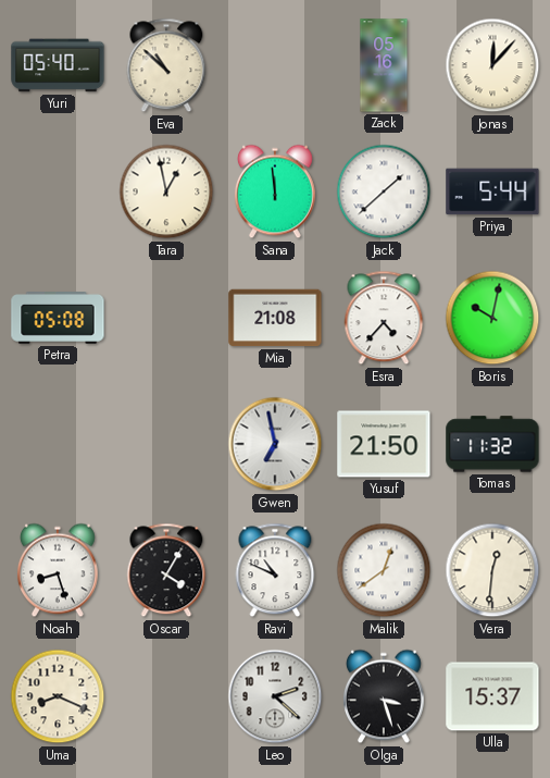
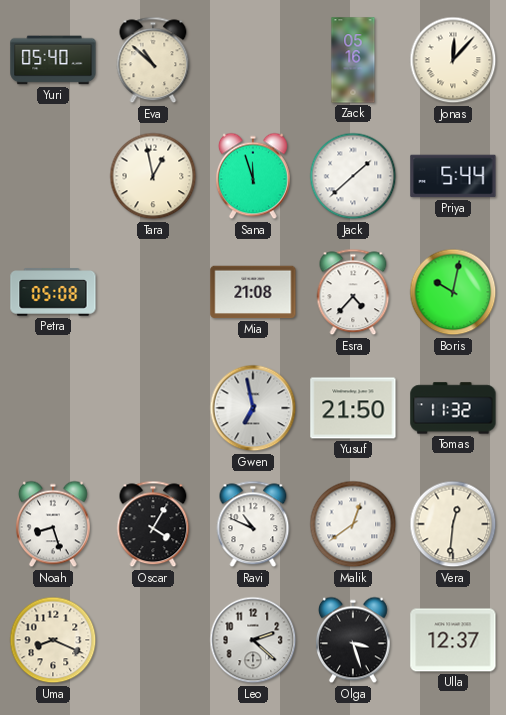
Sana: 11:59 -> 11:57
Ulla: 15:37 -> 12:37
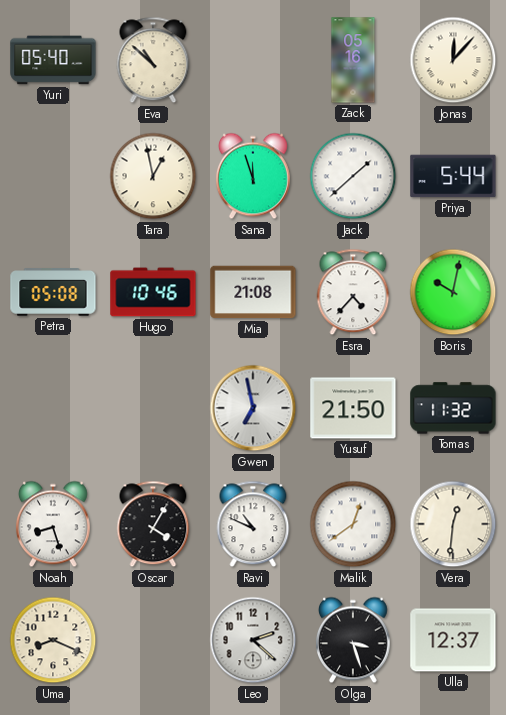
Hugo: none -> 10:46
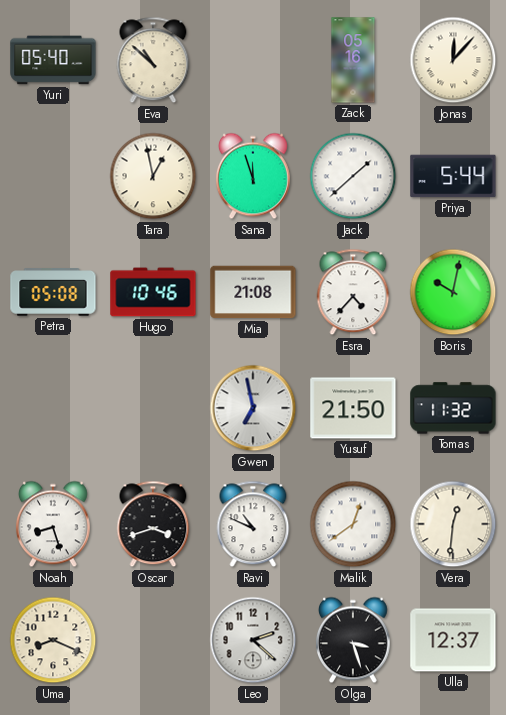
Oscar: 4:05 -> 3:42
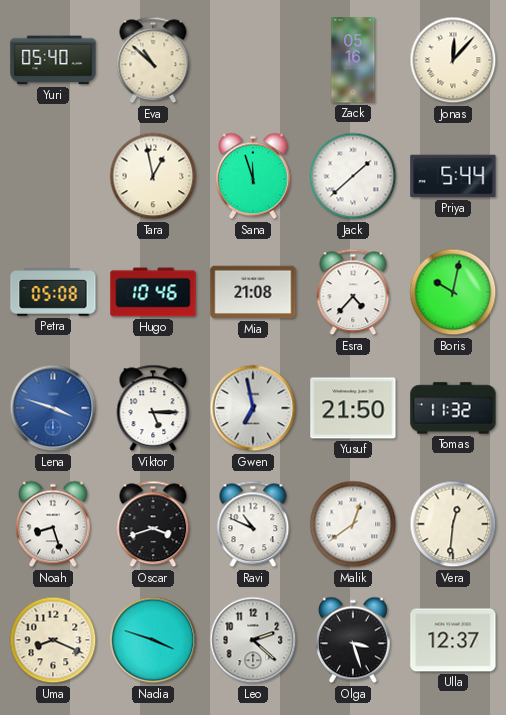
Lena: none -> 3:48
Viktor: none -> 5:15
Nadia: none -> 3:48
